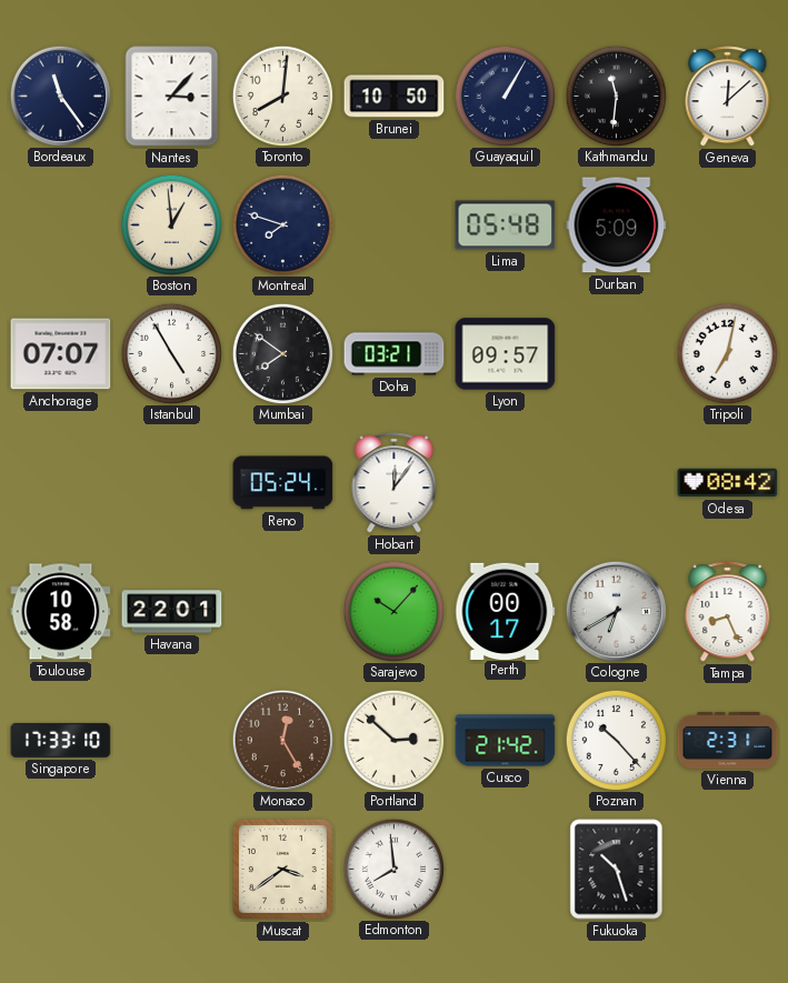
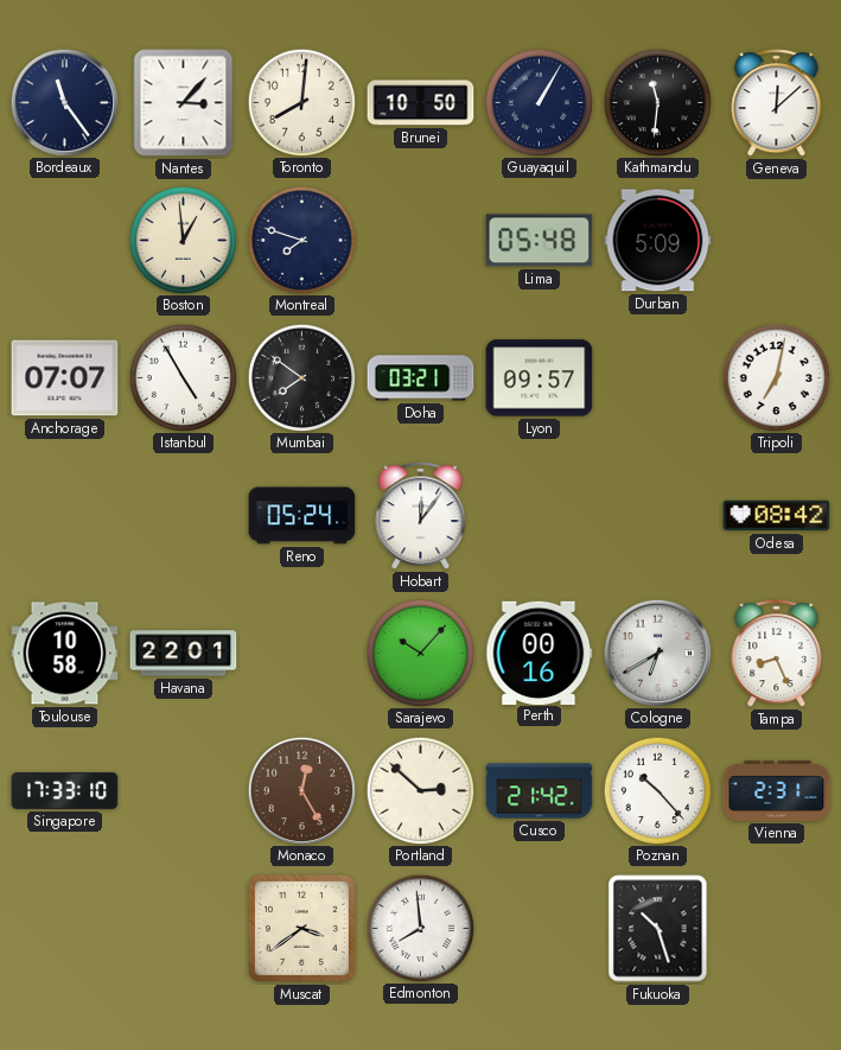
Perth: 00:17 -> 00:16
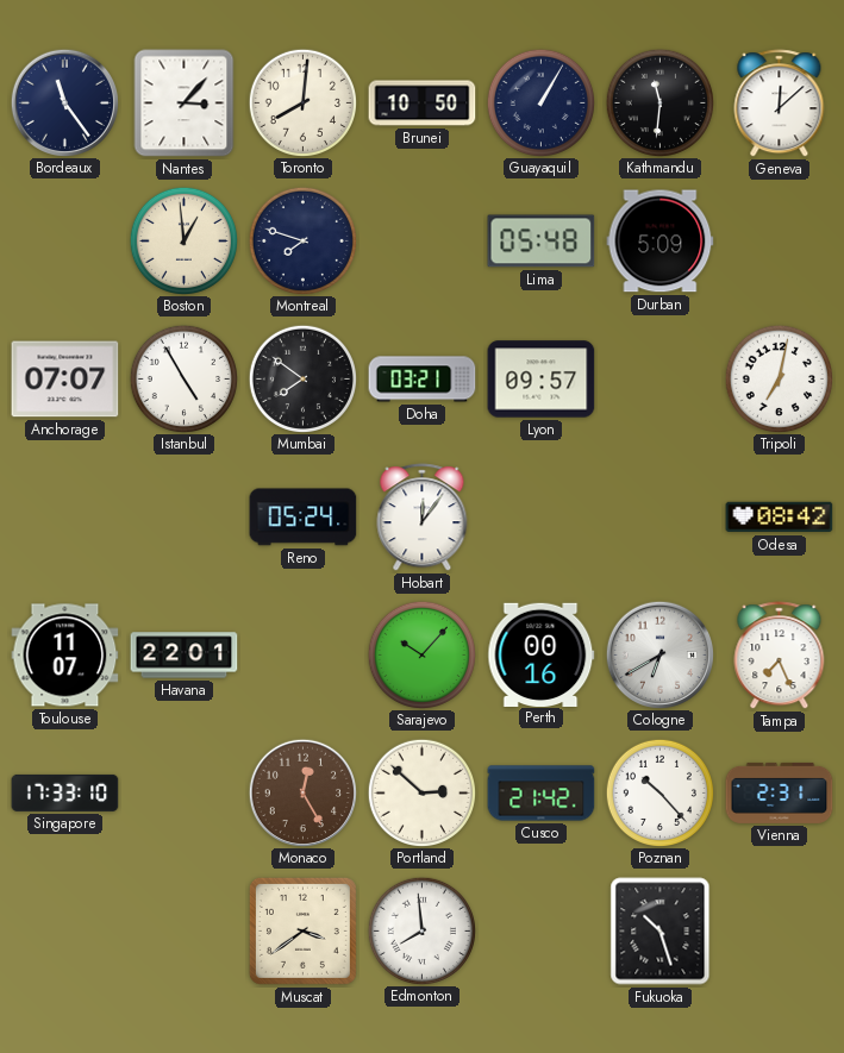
Toulouse: 10:58 -> 11:07
Tampa: 8:26 -> 7:26
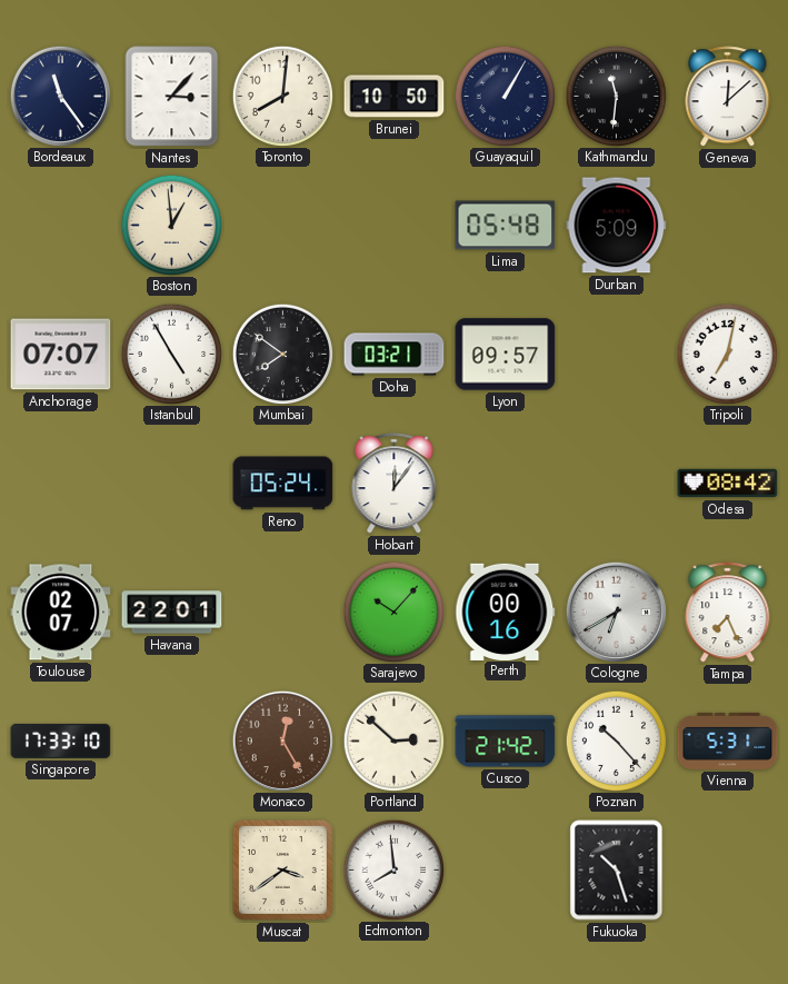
Montreal: 7:48 -> none
Toulouse: 11:07 -> 02:07
Vienna: 2:31 -> 5:31
